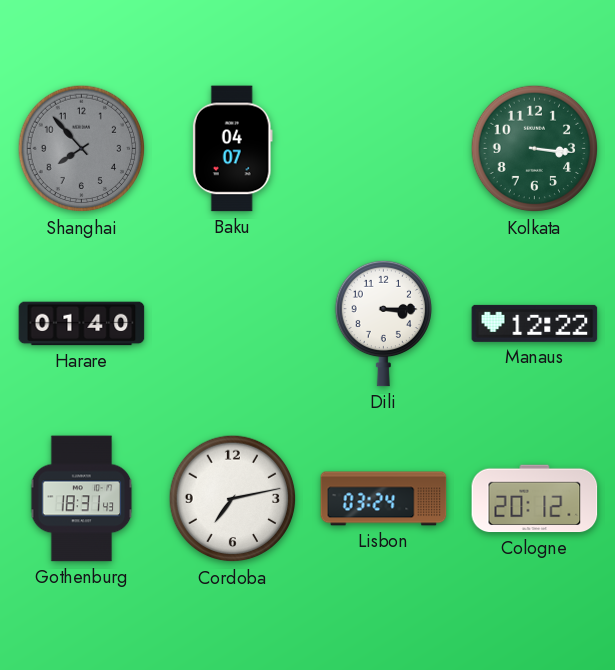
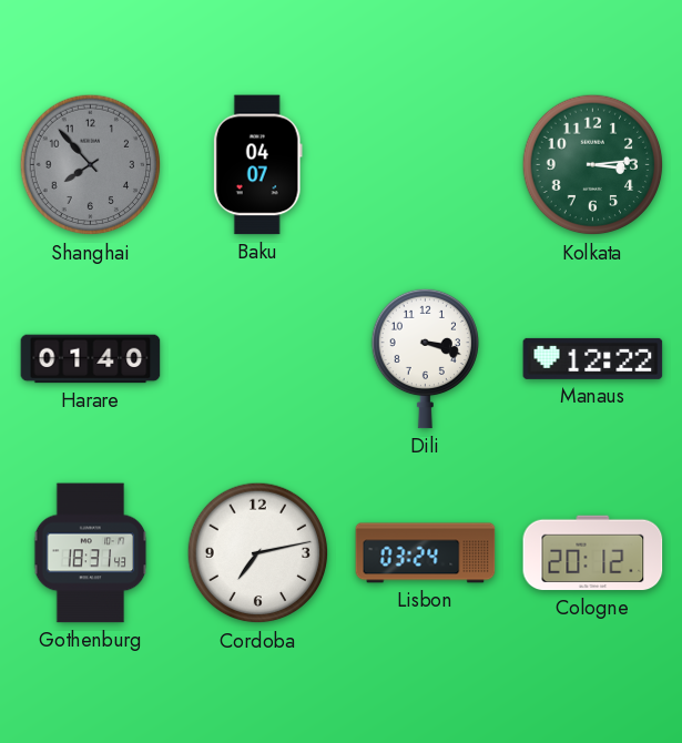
Kolkata: 3:16 -> 3:14
Dili: 3:15 -> 3:18
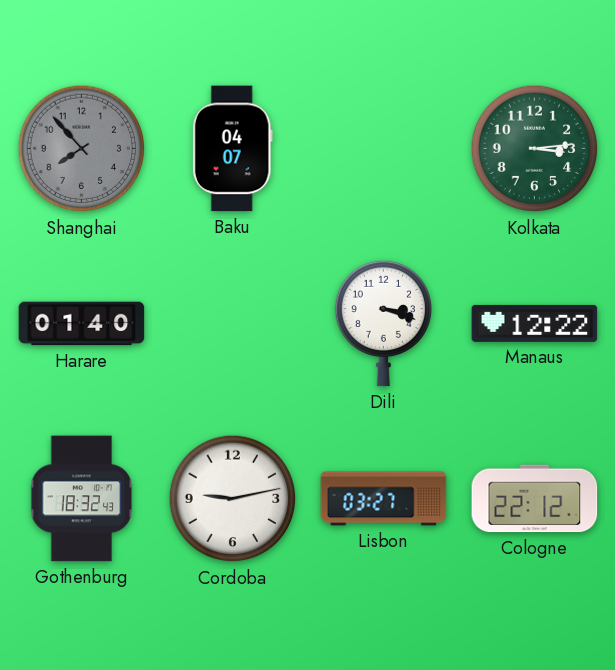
Gothenburg: 18:31 -> 18:32
Cordoba: 7:13 -> 9:13
Lisbon: 03:24 -> 03:27
Cologne: 20:12 -> 22:12
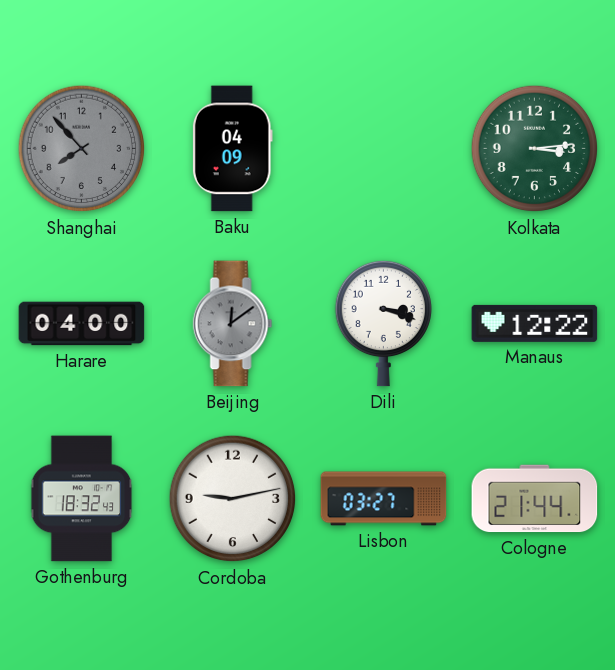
Baku: 04:07 -> 04:09
Harare: 01:40 -> 04:00
Beijing: none -> 12:09
Cologne: 22:12 -> 21:44
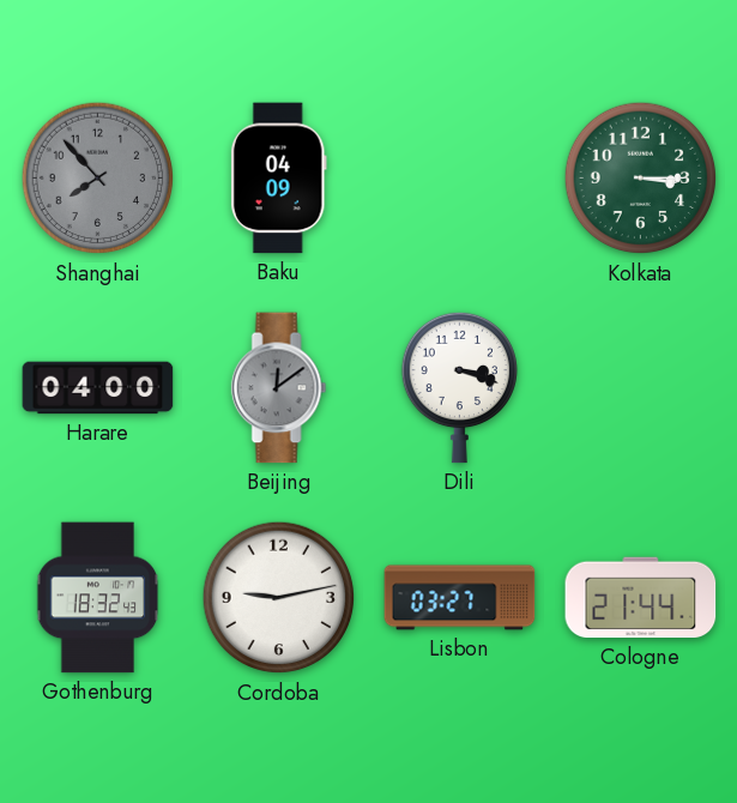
Kolkata: 3:14 -> 3:15
Manaus: 12:22 -> none
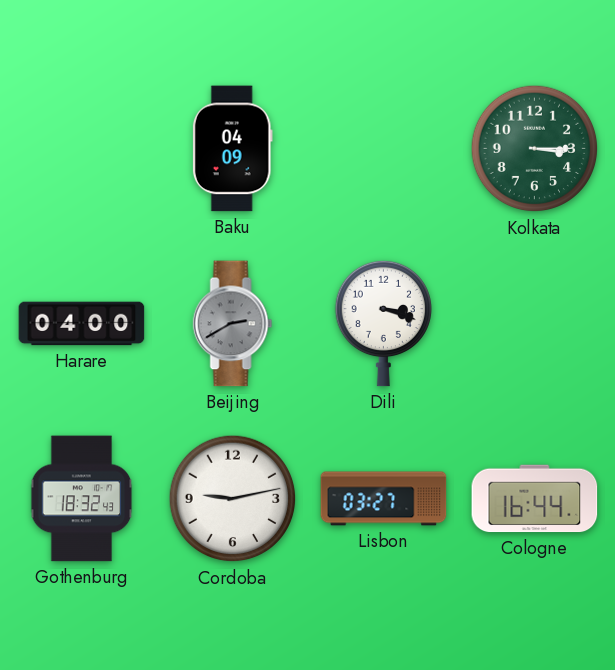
Shanghai: 7:53 -> none
Beijing: 12:09 -> 2:40
Cologne: 21:44 -> 16:44
